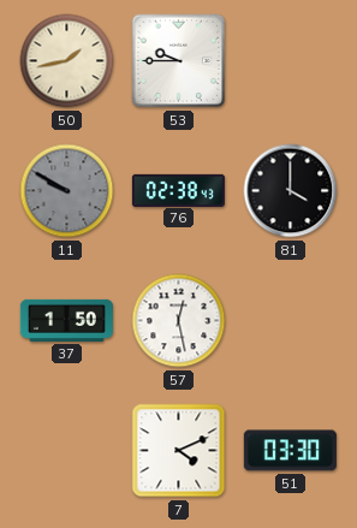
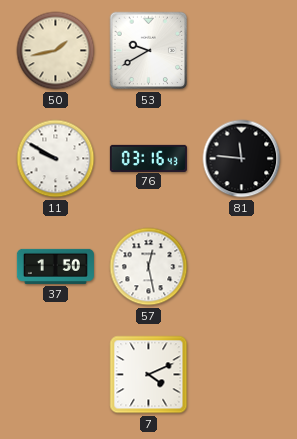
53: 9:45 -> 9:40
11 dial: grey -> white
76: 02:38 -> 03:16
81: 4:00 -> 11:46
51: 03:30 -> none
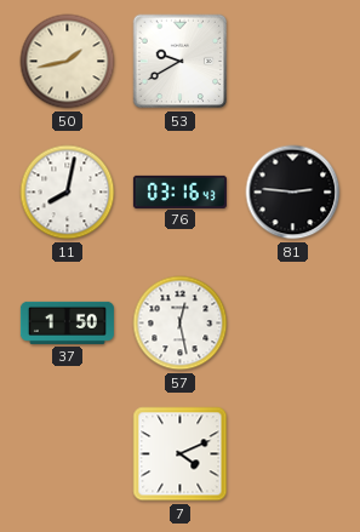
11: 9:50 -> 8:02
81: 11:46 -> 2:46
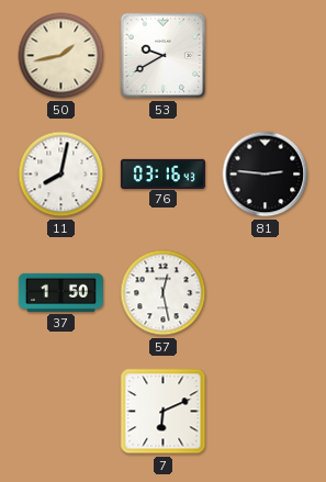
7: 4:11 -> 6:11
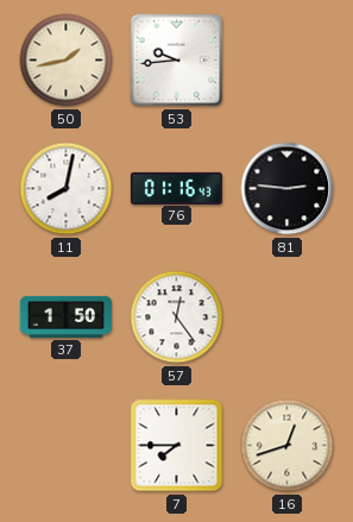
53: 9:40 -> 9:44
76: 03:16 -> 01:16
57: 12:28 -> 12:24
7: 6:11 -> 7:45
16: none -> 12:42
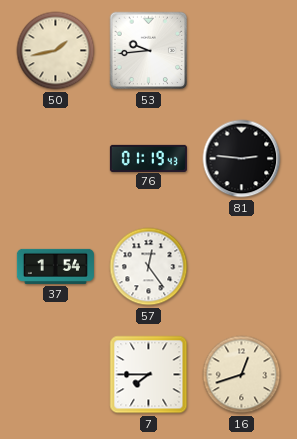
11: 8:02 -> none
76: 01:16 -> 01:19
37: 1:50 -> 1:54
